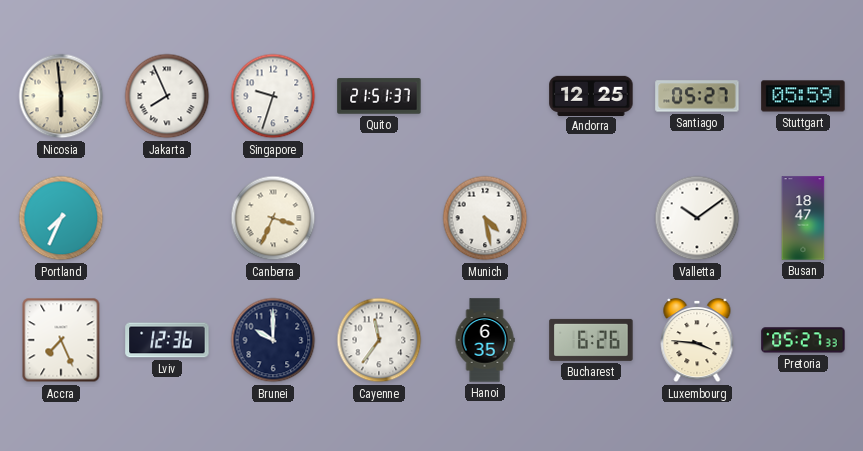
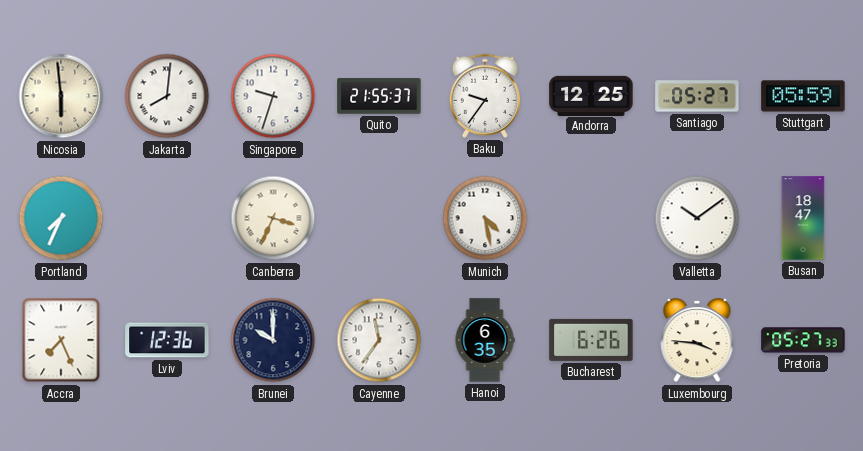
Jakarta: 7:56 -> 8:01
Quito: 21:51 -> 21:55
Baku: none -> 9:36
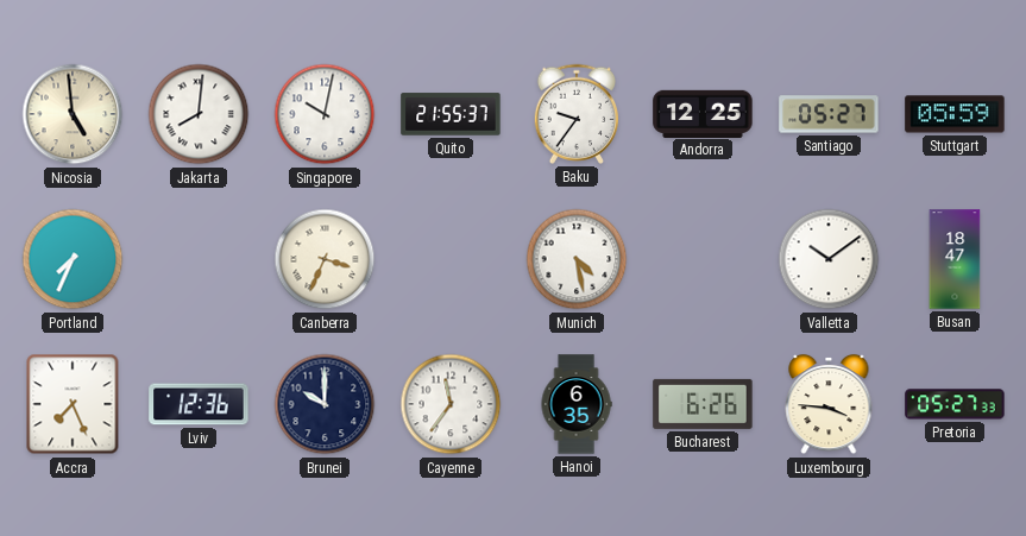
Nicosia: 5:59 -> 4:59
Singapore: 9:33 -> 10:02
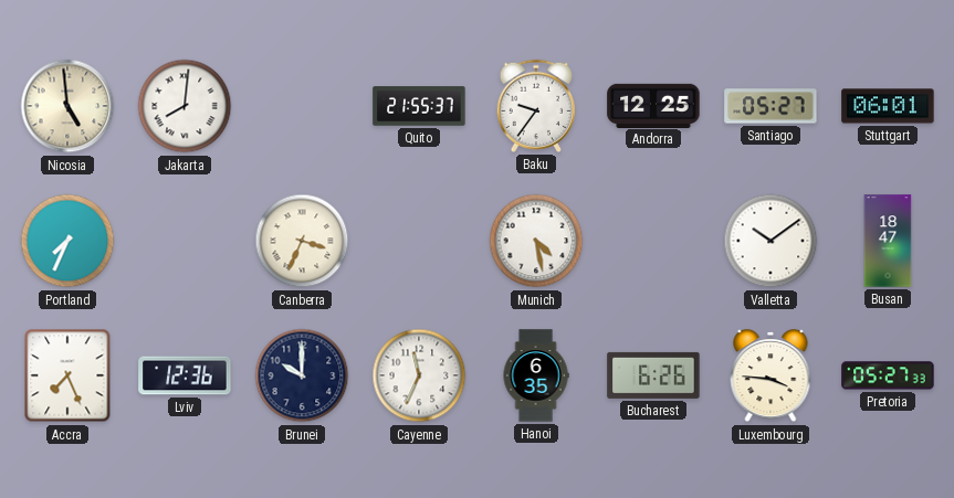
Singapore: 10:02 -> none
Stuttgart: 05:59 -> 06:01
Cayenne: 11:36 -> 11:34
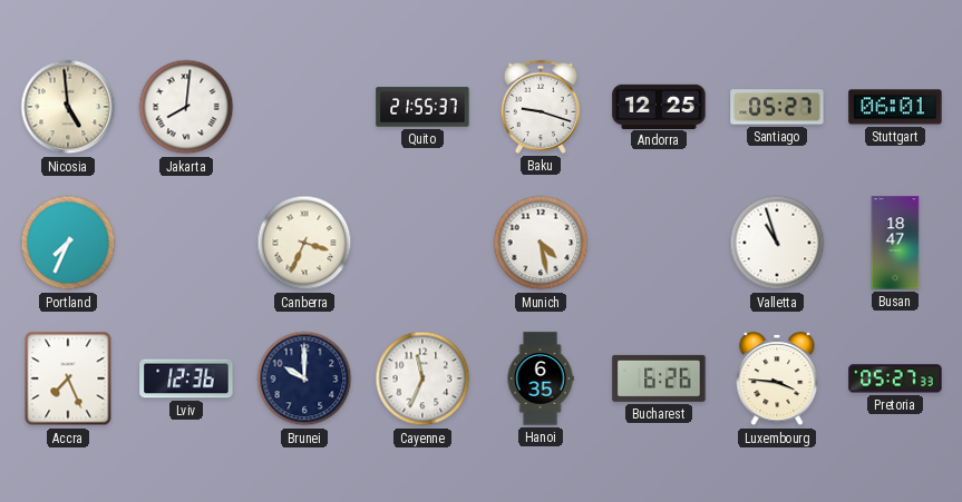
Baku: 9:36 -> 9:18
Valletta: 10:09 -> 10:57
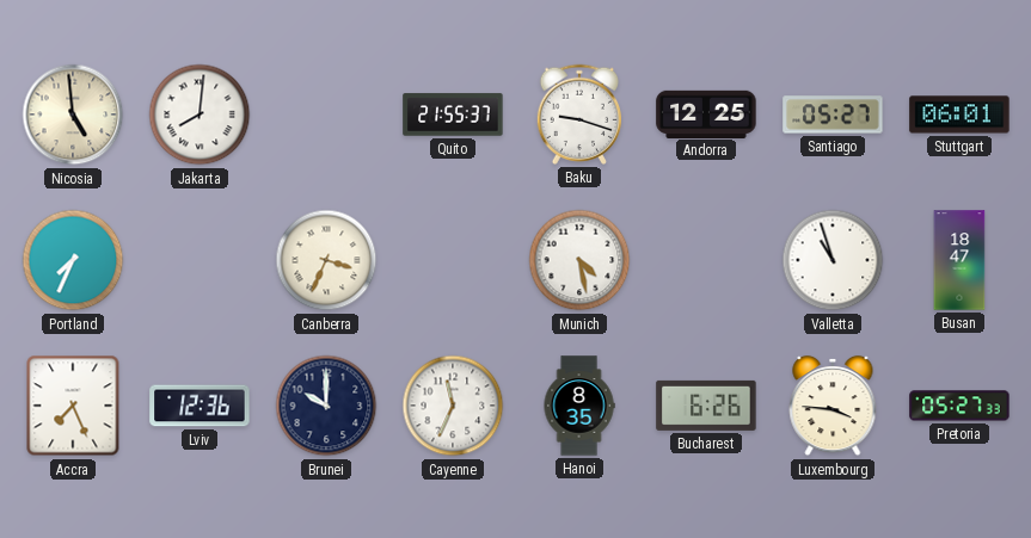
Hanoi: 6:35 -> 8:35
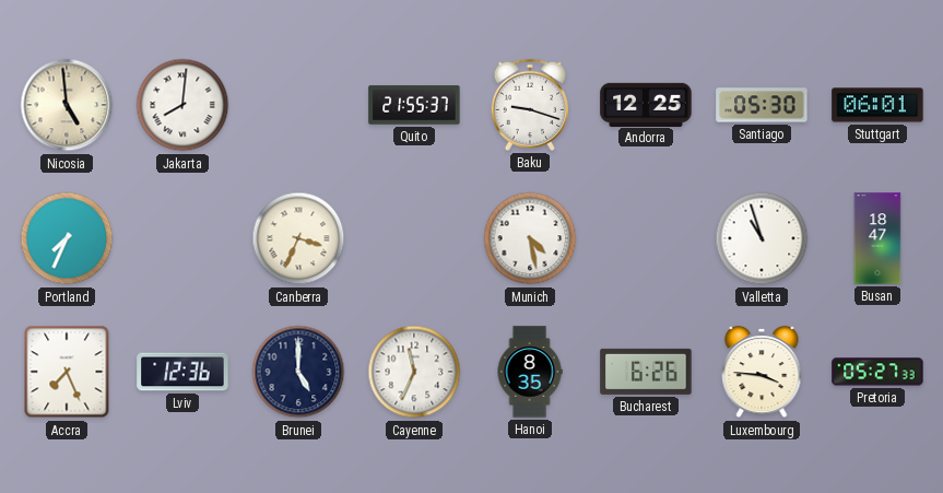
Santiago: 05:27 -> 05:30
Brunei: 10:00 -> 5:00
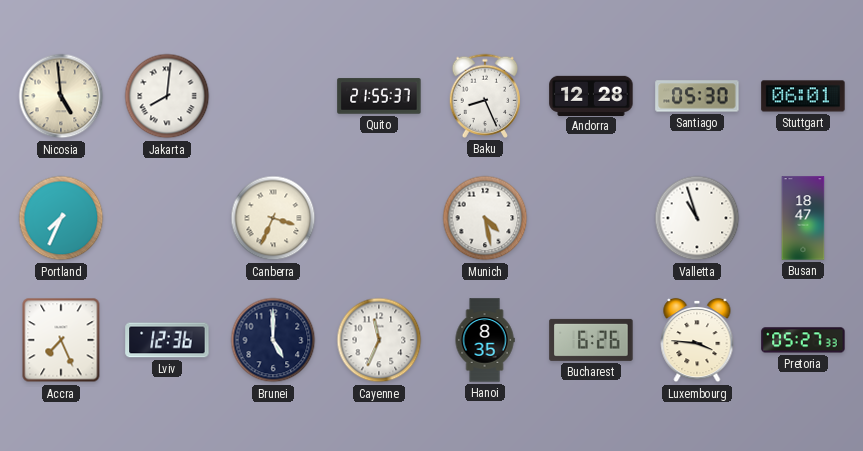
Baku: 9:18 -> 8:26
Andorra: 12:25 -> 12:28
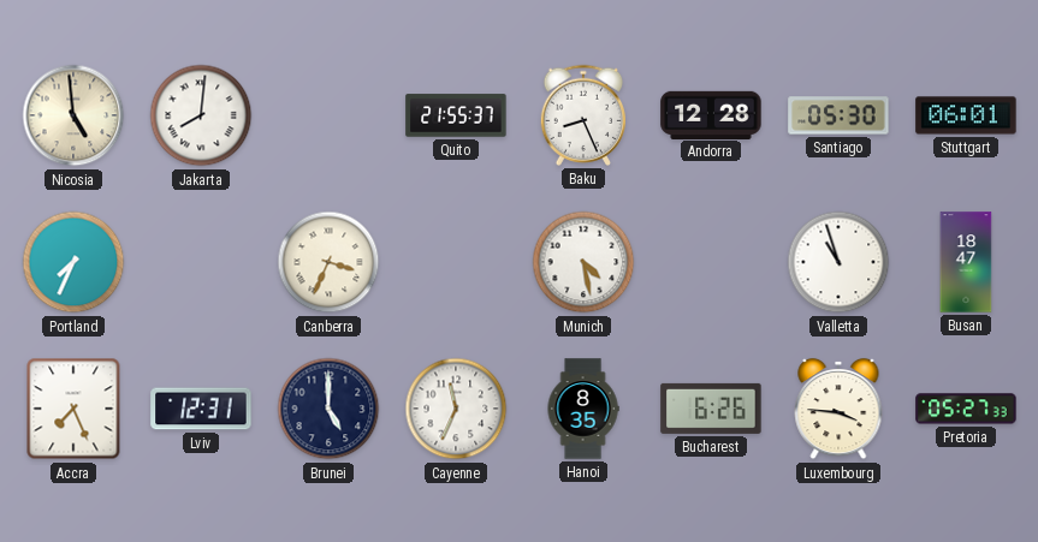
Lviv: 12:36 -> 12:31
